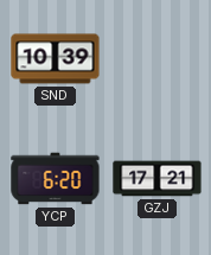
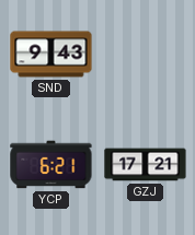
SND: 10:39 -> 9:43
YCP: 6:20 -> 6:21
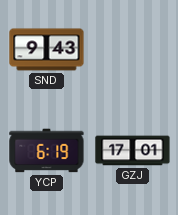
YCP: 6:21 -> 6:19
GZJ: 17:21 -> 17:01
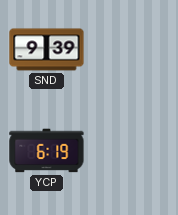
SND: 9:43 -> 9:39
GZJ: 17:01 -> none
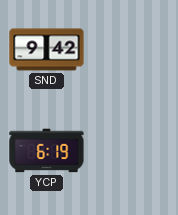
SND: 9:39 -> 9:42
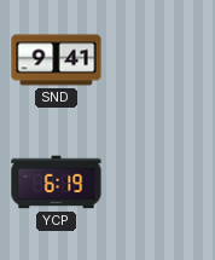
SND: 9:42 -> 9:41
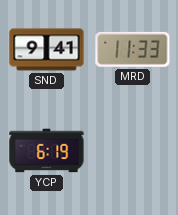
MRD: none -> 11:33
